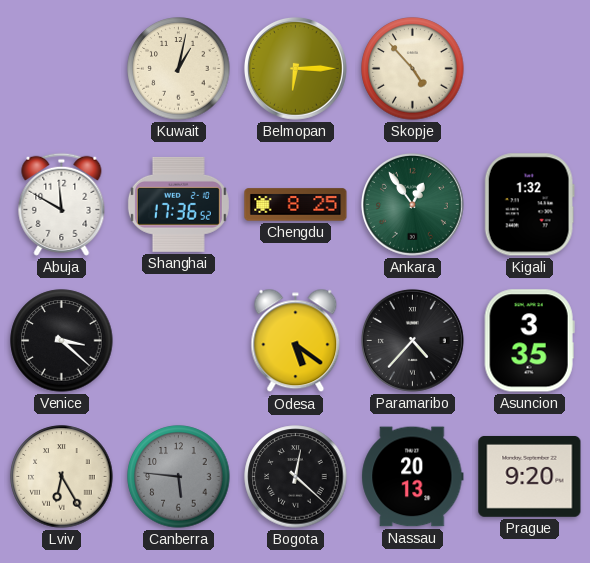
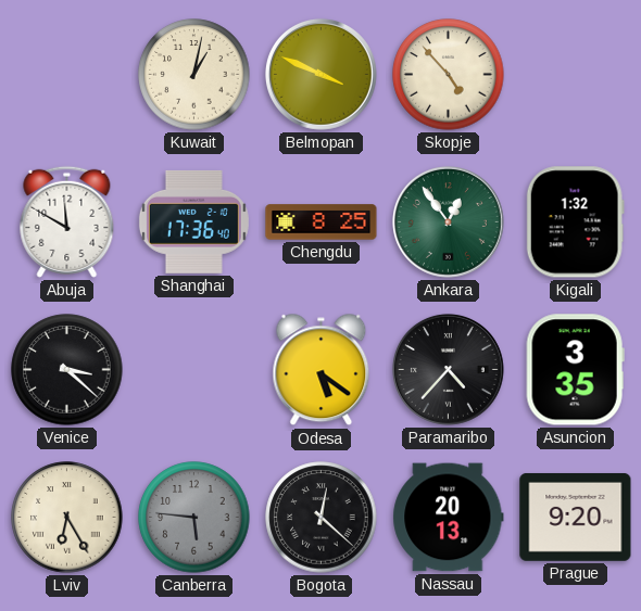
Belmopan: 6:15 -> 3:49
Shanghai: 17:36:52 -> 17:36:40
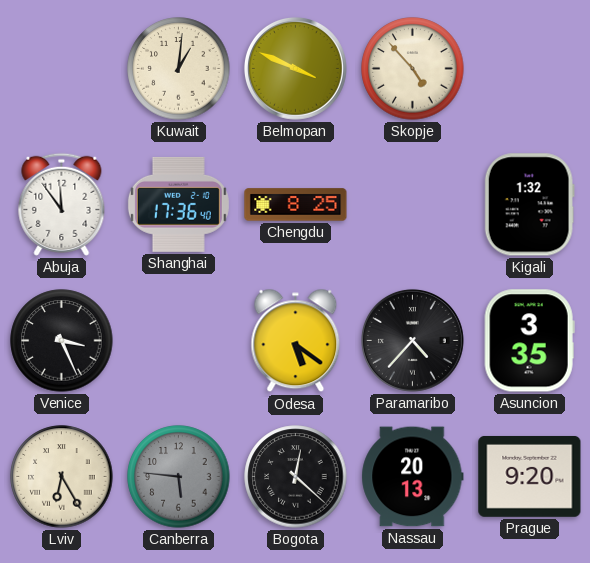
Kuwait: 1:02 -> 1:01
Abuja: 11:50 -> 11:54
Ankara: 12:54 -> none
Venice: 3:22 -> 3:26
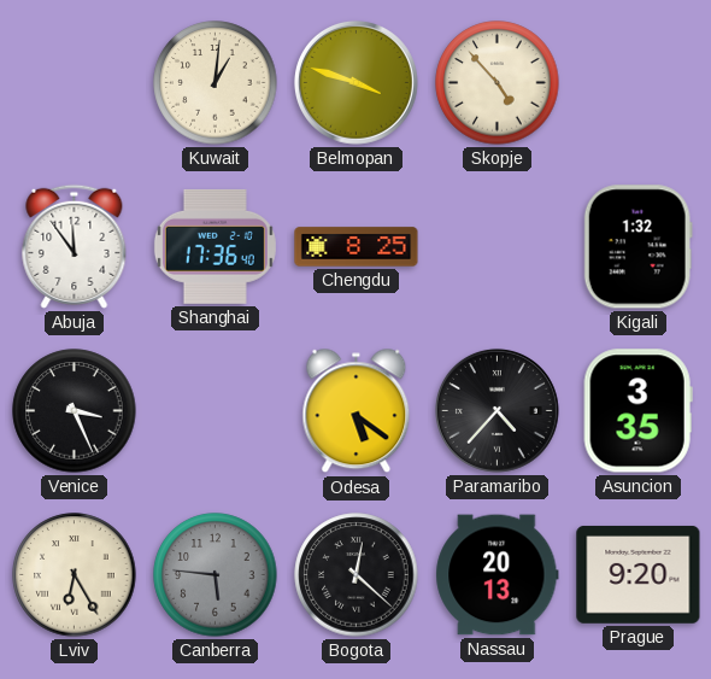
Belmopan: 3:49 -> 3:48
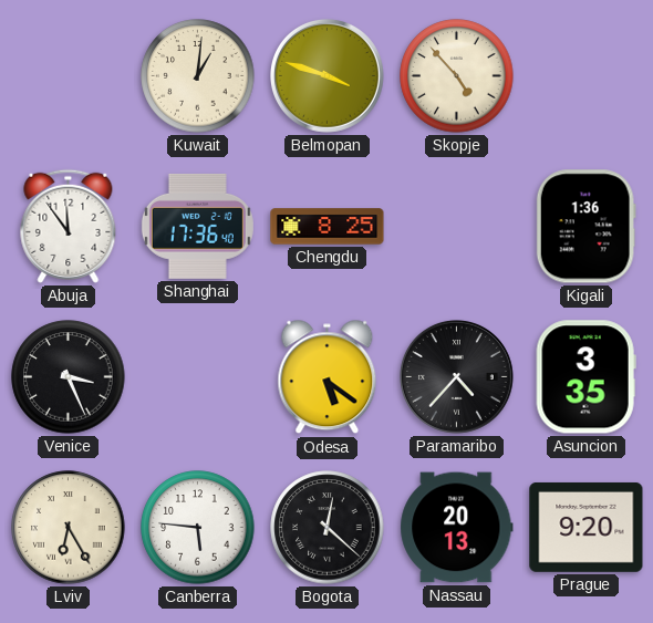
Kigali: 1:32 -> 1:36
Canberra dial: grey -> white
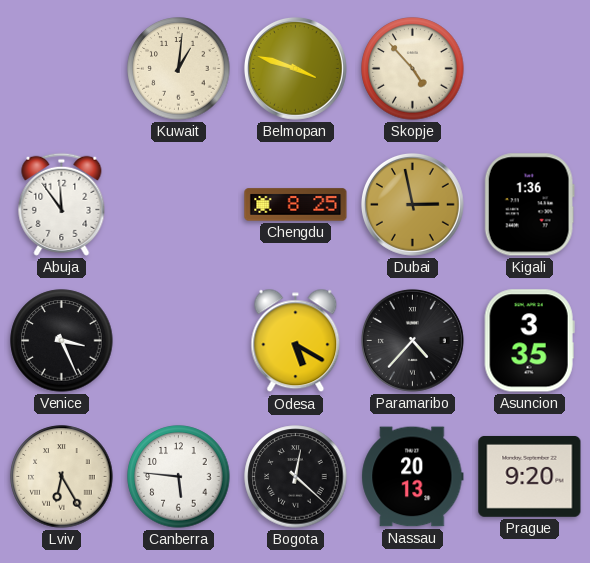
Shanghai: 17:36 -> none
Dubai: none -> 2:58
Odesa: 5:21 -> 5:20
